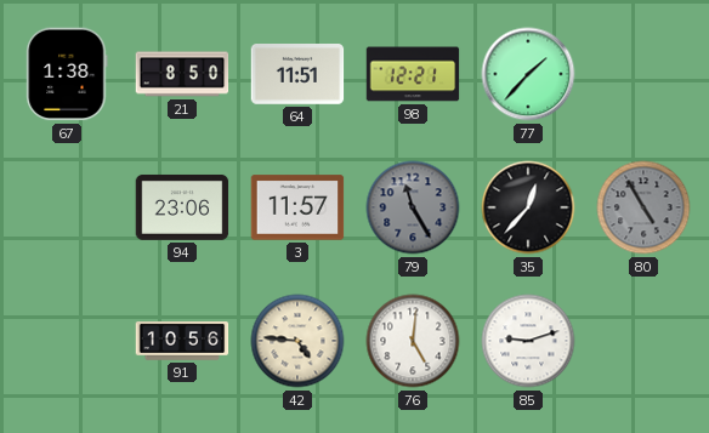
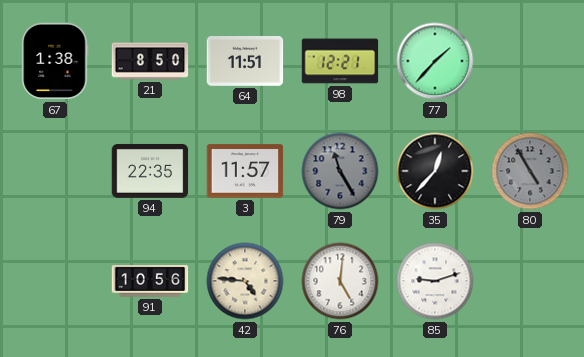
94: 23:06 -> 22:35
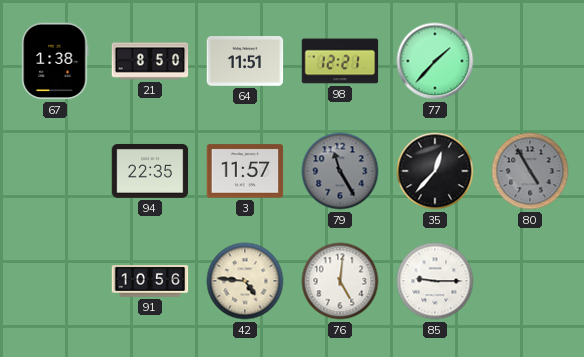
85: 9:12 -> 9:15
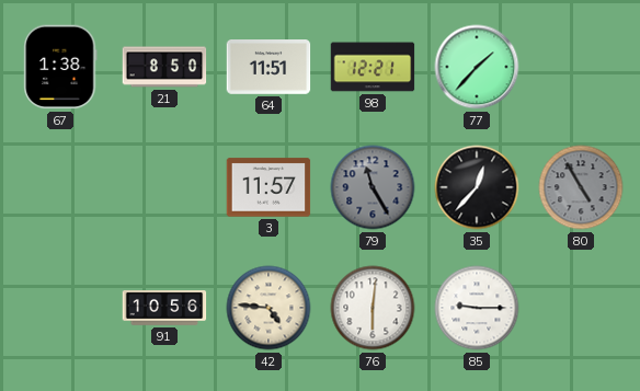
94: 22:35 -> none
76: 5:01 -> 6:01
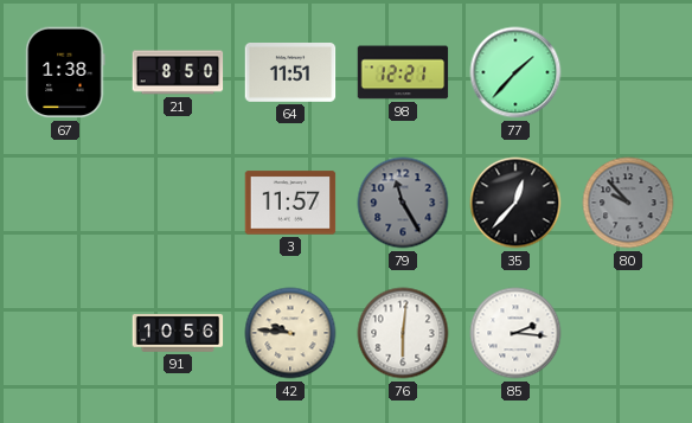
80: 4:55 -> 9:53
42: 4:46 -> 9:46
85: 9:15 -> 2:16
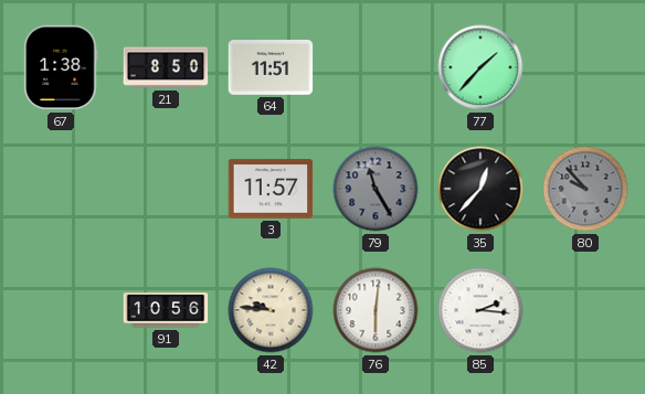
98: 12:21 -> none
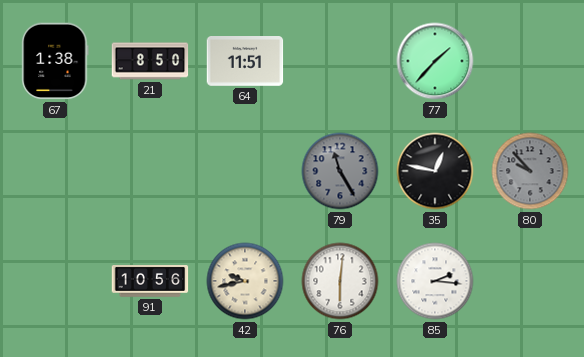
3: 11:57 -> none
35: 12:37 -> 12:47
42: 9:46 -> 9:43
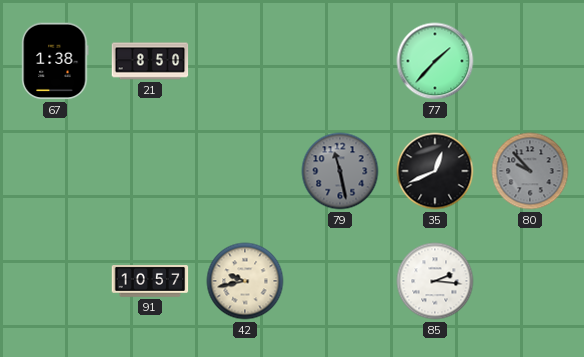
64: 11:51 -> none
79: 11:25 -> 11:28
35: 12:47 -> 12:41
91: 10:56 -> 10:57
76: 6:01 -> none
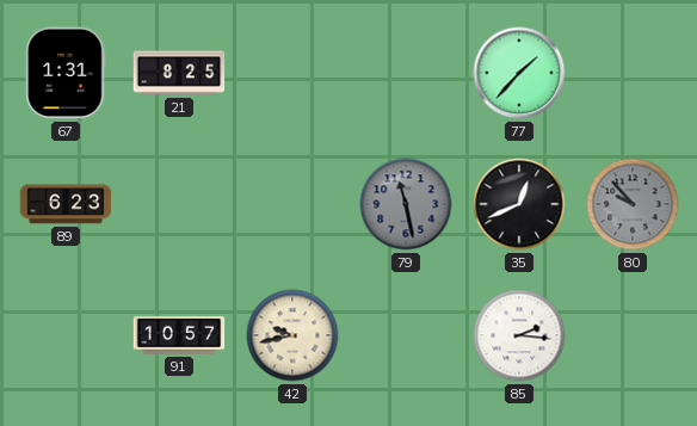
67: 1:38 -> 1:31
21: 8:50 -> 8:25
89: none -> 6:23
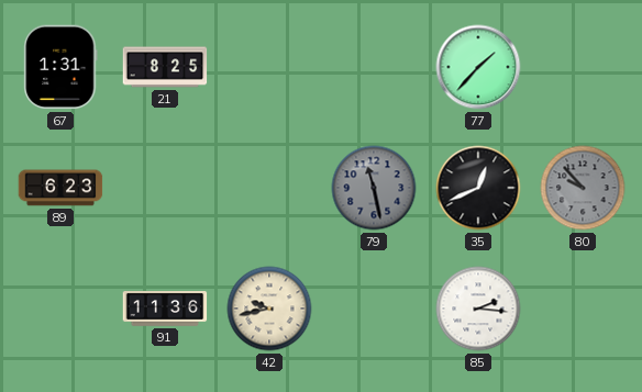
91: 10:57 -> 11:36
